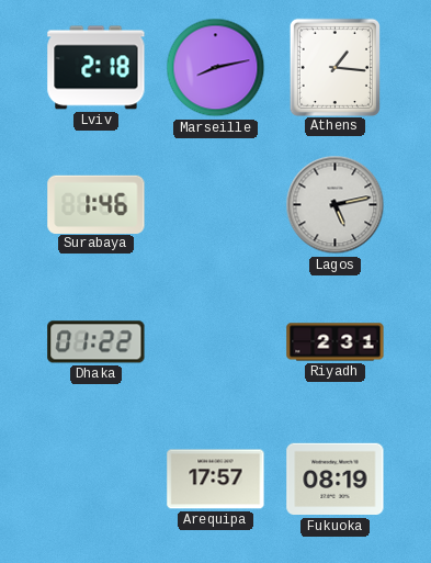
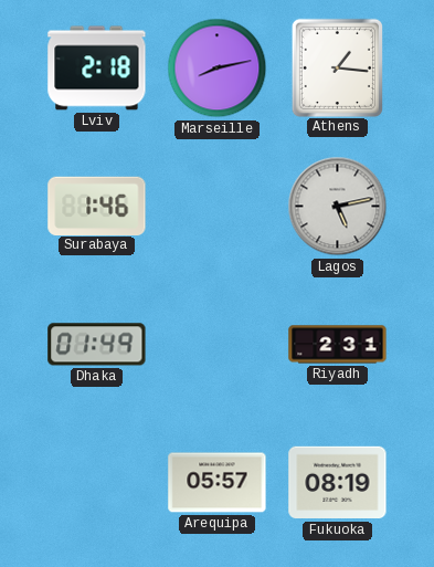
Dhaka: 01:22 -> 01:49
Arequipa: 17:57 -> 05:57
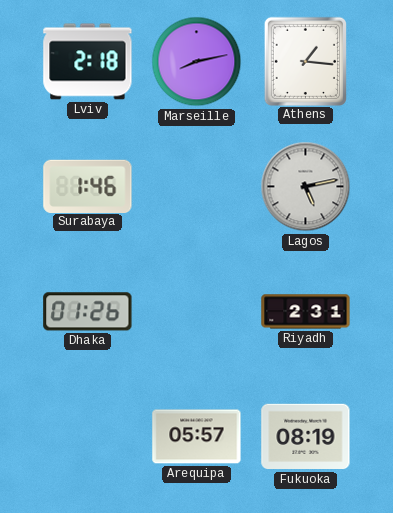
Dhaka: 01:49 -> 01:26
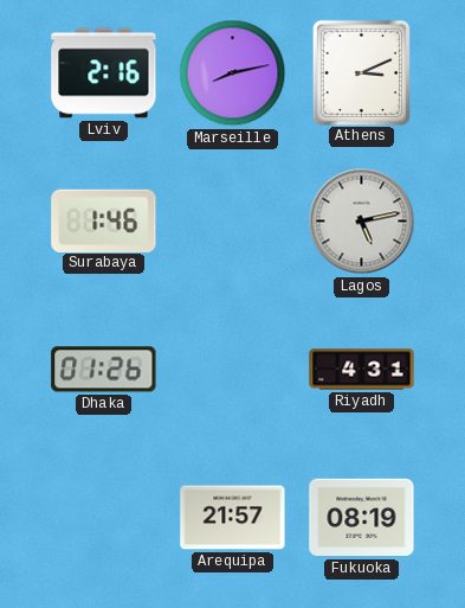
Lviv: 2:18 -> 2:16
Athens: 1:16 -> 3:11
Riyadh: 2:31 -> 4:31
Arequipa: 05:57 -> 21:57
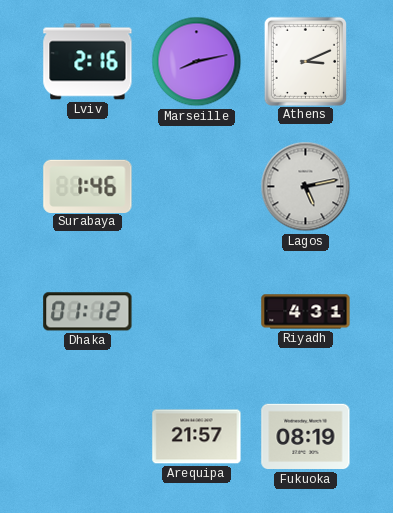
Dhaka: 01:26 -> 01:12
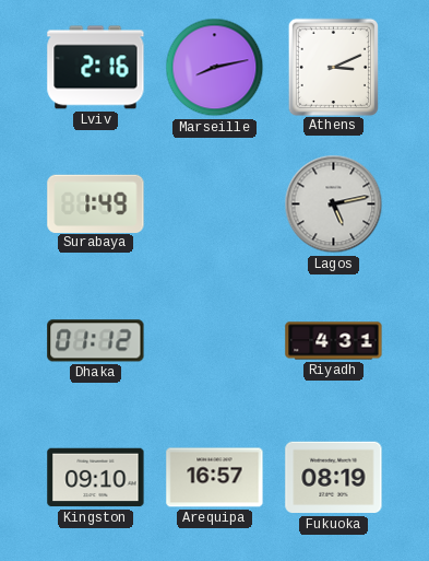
Surabaya: 1:46 -> 1:49
Kingston: none -> 09:10
Arequipa: 21:57 -> 16:57
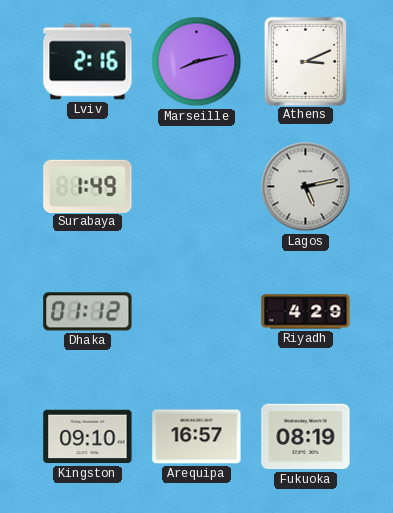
Riyadh: 4:31 -> 4:29
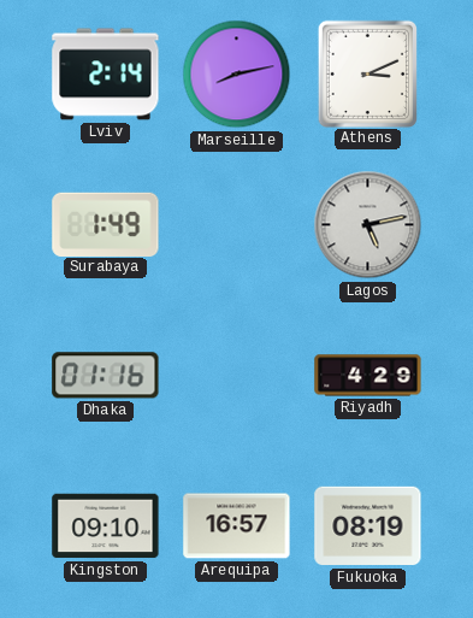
Lviv: 2:16 -> 2:14
Dhaka: 01:12 -> 01:16
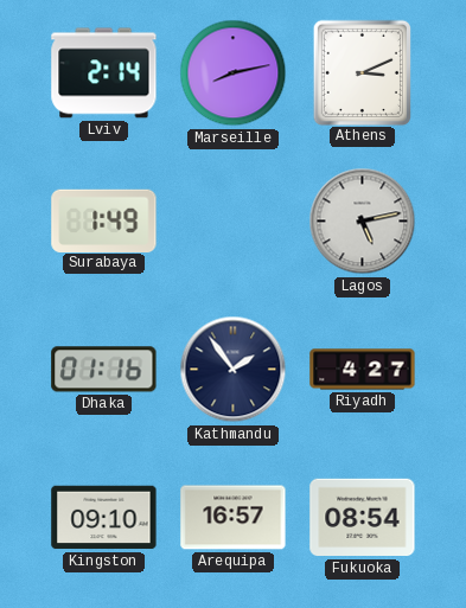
Kathmandu: none -> 1:54
Riyadh: 4:29 -> 4:27
Fukuoka: 08:19 -> 08:54
